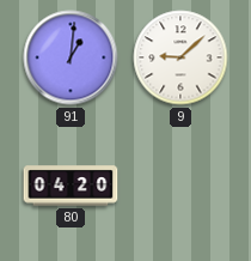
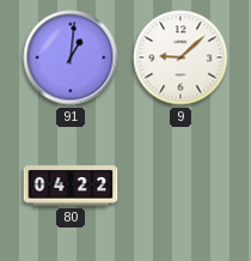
80: 04:20 -> 04:22
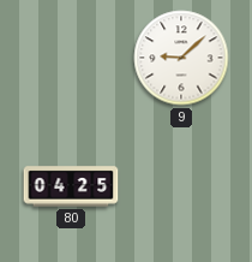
91: 1:01 -> none
80: 04:22 -> 04:25
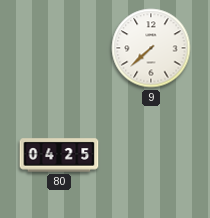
9: 9:08 -> 7:38
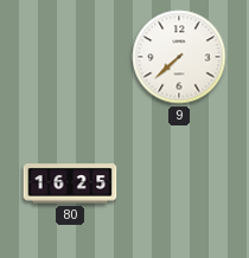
80: 04:25 -> 16:25
